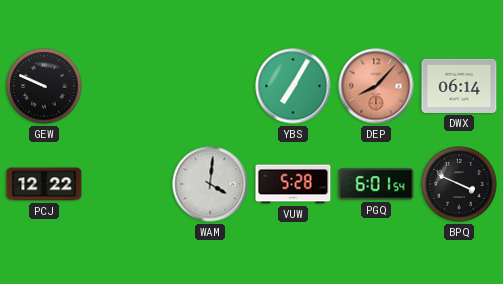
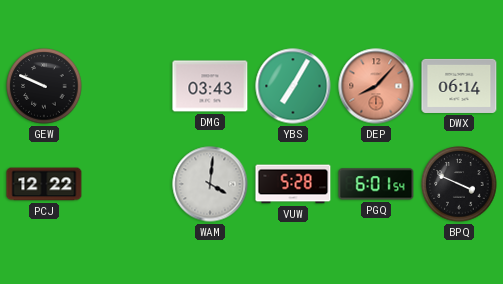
DMG: none -> 03:43
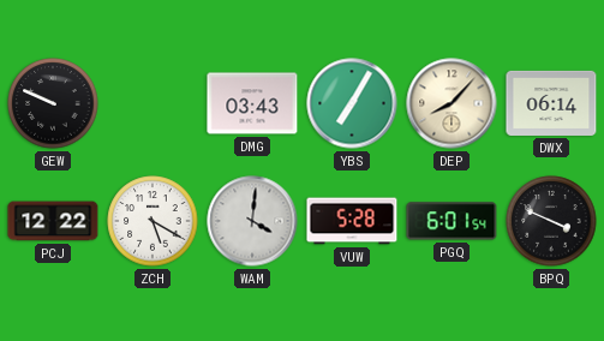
DEP dial: salmon -> cream
ZCH: none -> 5:20
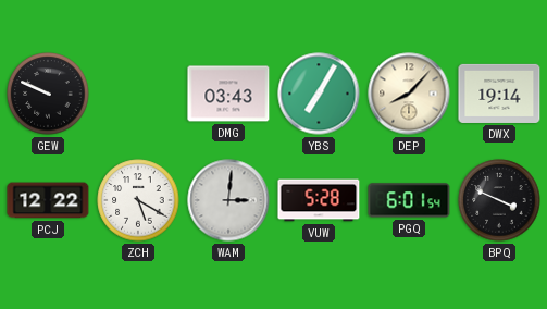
DWX: 06:14 -> 19:14
WAM: 4:01 -> 3:01
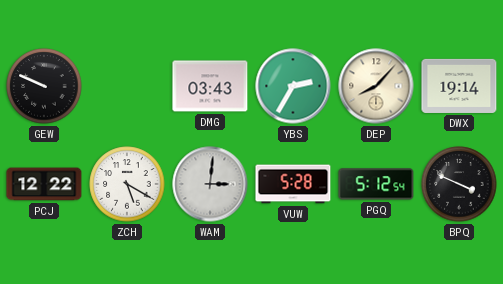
YBS: 7:05 -> 2:35
PGQ: 6:01 -> 5:12
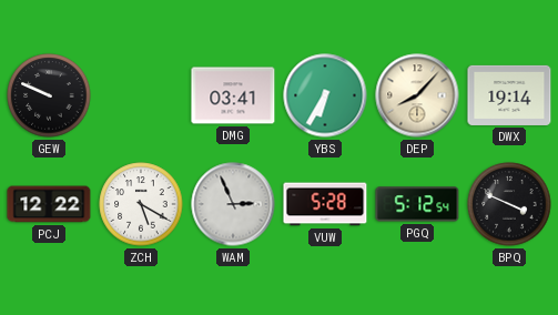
DMG: 03:43 -> 03:41
YBS: 2:35 -> 6:35
WAM: 3:01 -> 2:56
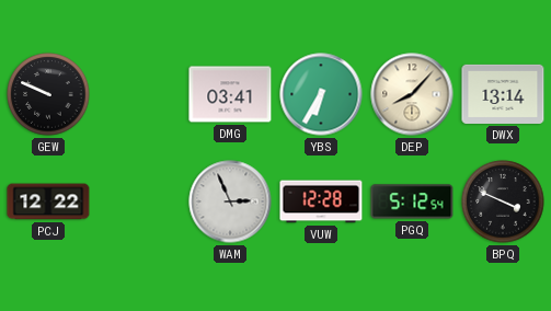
DWX: 19:14 -> 13:14
ZCH: 5:20 -> none
VUW: 5:28 -> 12:28
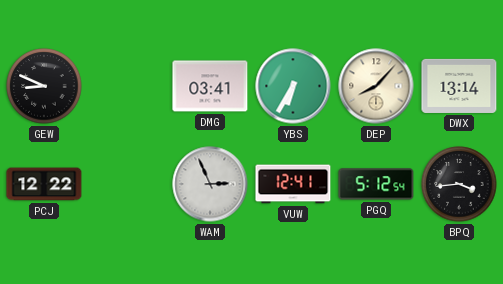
GEW: 9:49 -> 8:49
VUW: 12:28 -> 12:41
BPQ: 3:49 -> 3:44
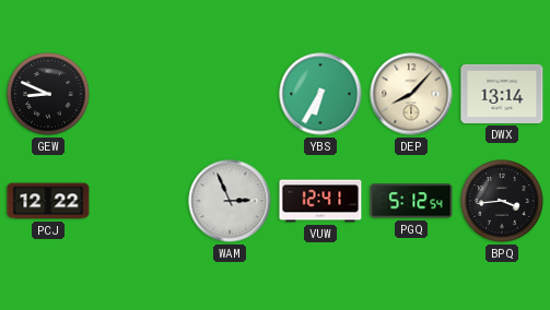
DMG: 03:41 -> none
